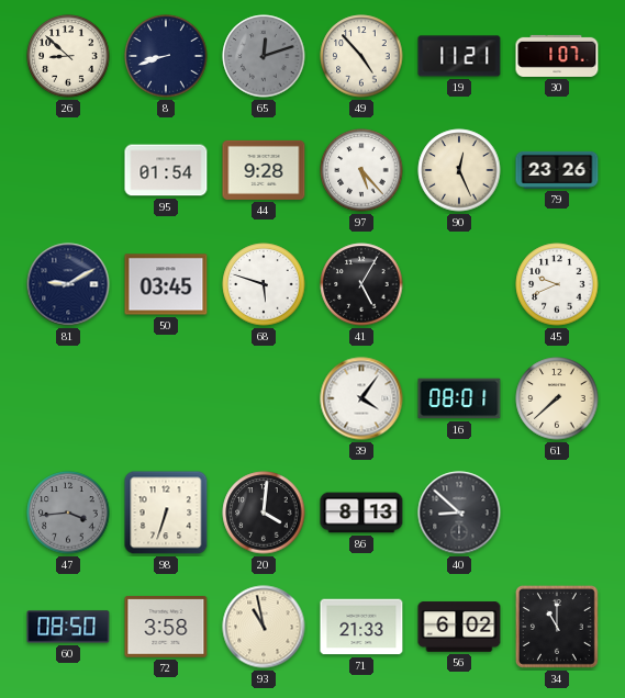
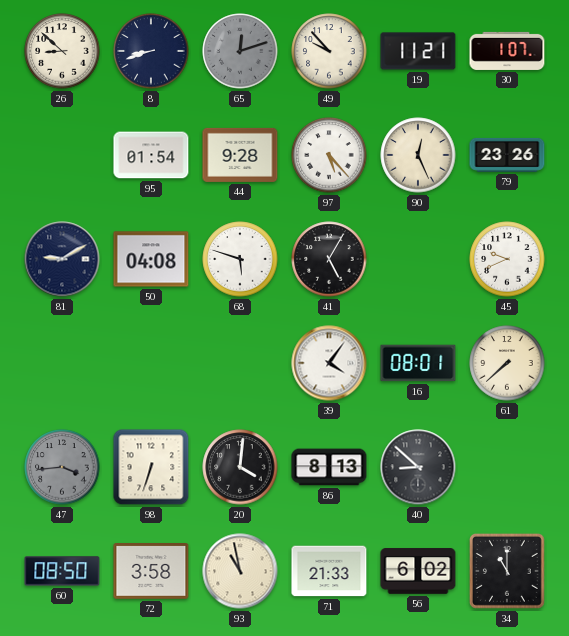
49: 4:53 -> 9:53
50: 03:45 -> 04:08
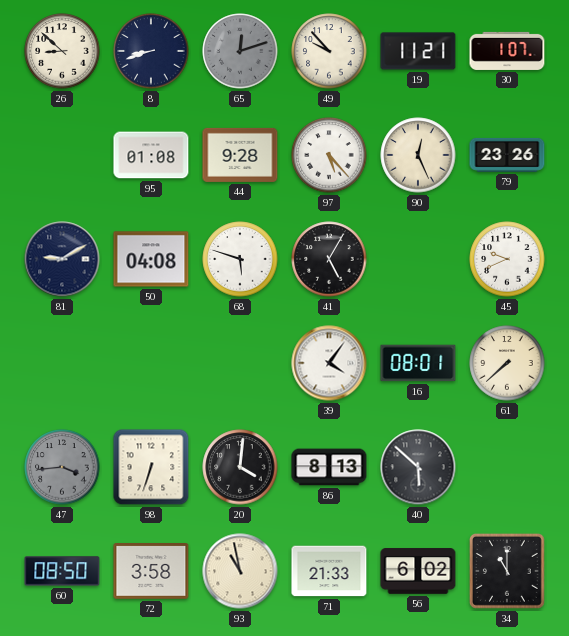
95: 01:54 -> 01:08
40: 8:52 -> 5:52
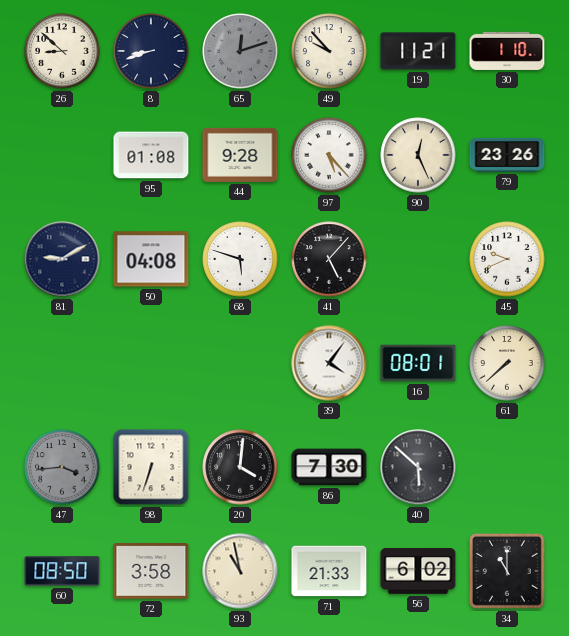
30: 1:07 -> 1:10
41: 5:05 -> 5:07
86: 8:13 -> 7:30
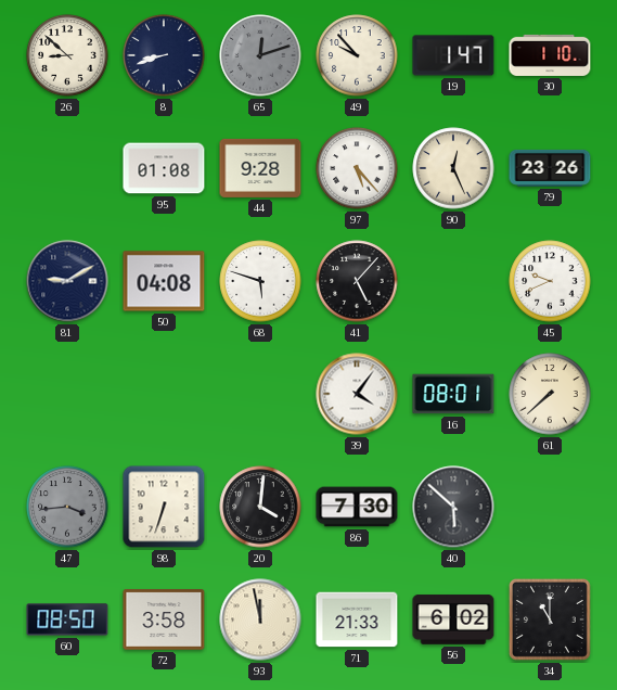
19: 11:21 -> 1:47
93: 10:58 -> 11:58
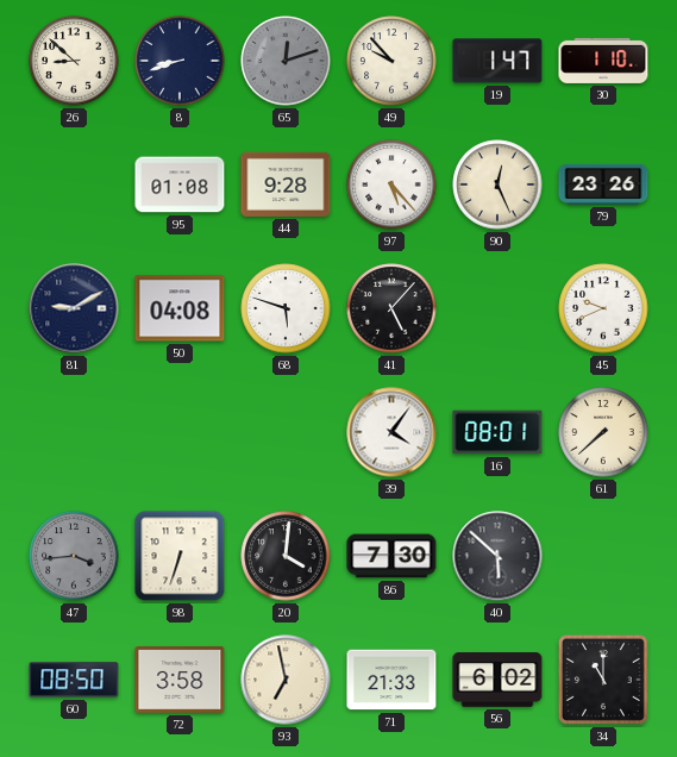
93: 11:58 -> 6:58
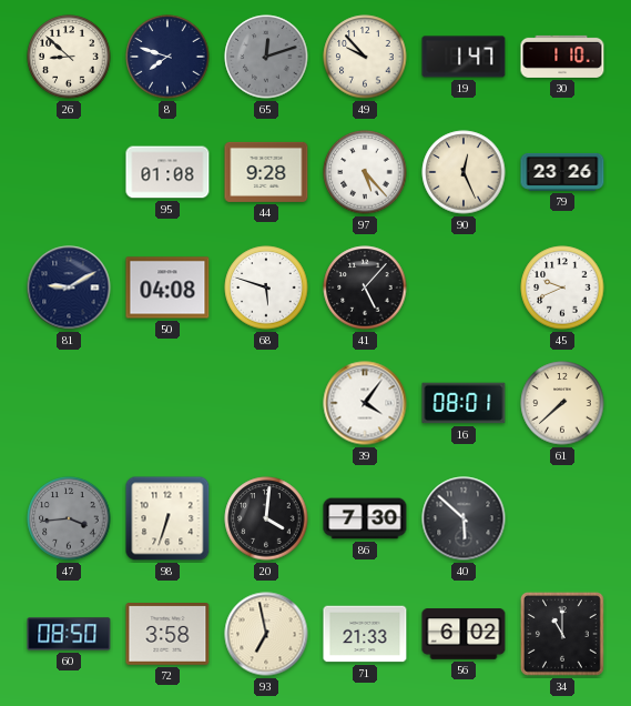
8: 8:42 -> 7:48
